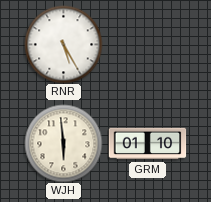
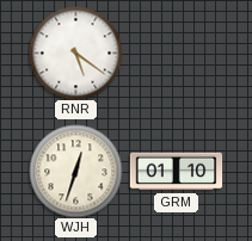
RNR: 5:25 -> 5:21
WJH: 5:59 -> 12:33
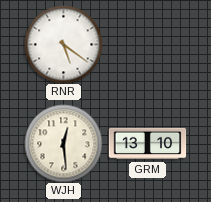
WJH: 12:33 -> 12:29
GRM: 01:10 -> 13:10
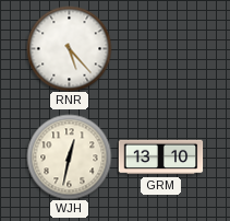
RNR: 5:21 -> 5:23
WJH: 12:29 -> 12:32
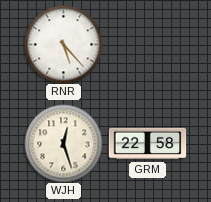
WJH: 12:32 -> 12:27
GRM: 13:10 -> 22:58
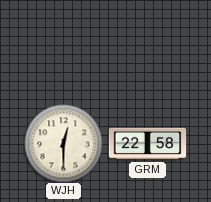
RNR: 5:23 -> none
WJH: 12:27 -> 12:30
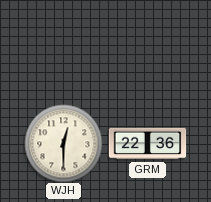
GRM: 22:58 -> 22:36
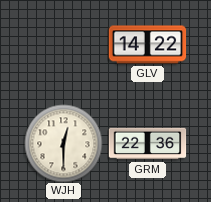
GLV: none -> 14:22
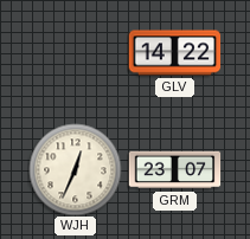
WJH: 12:30 -> 12:34
GRM: 22:36 -> 23:07
